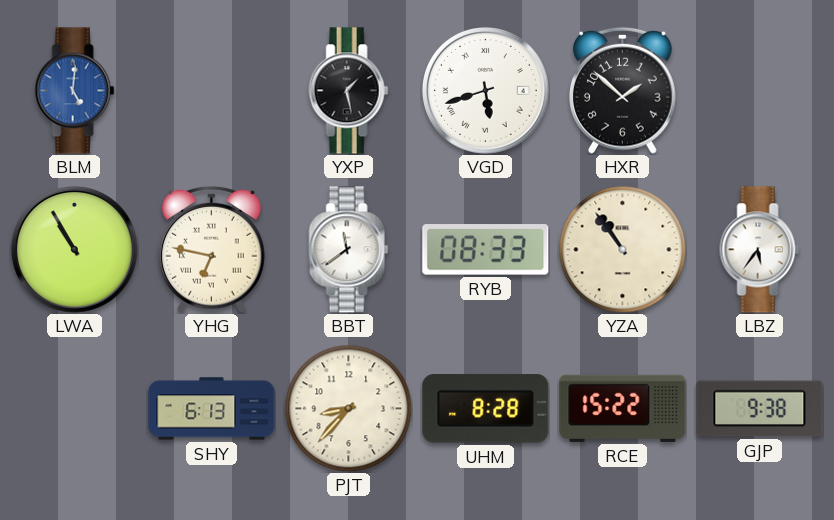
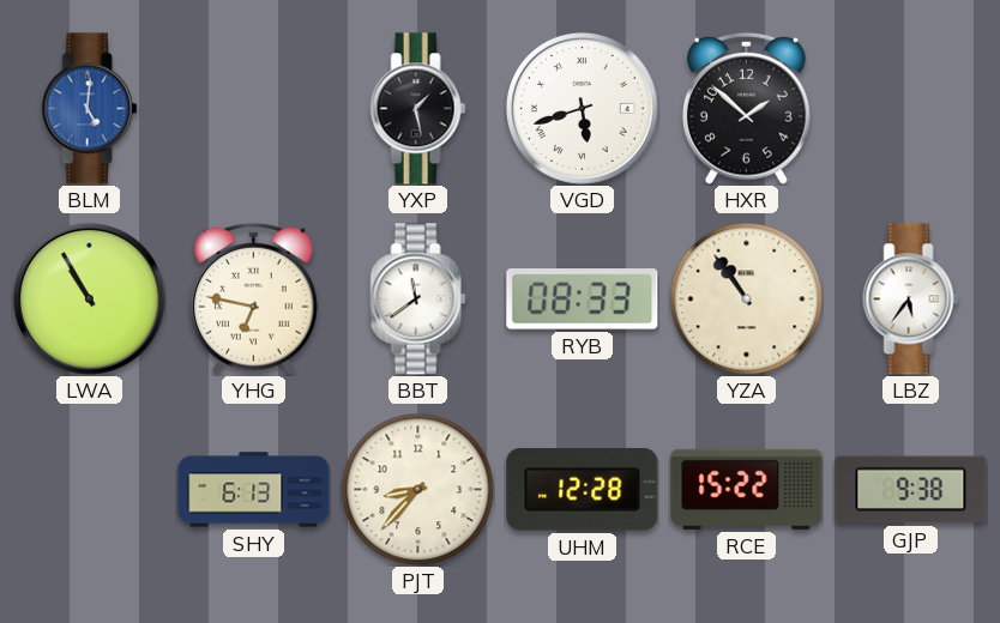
UHM: 8:28 -> 12:28
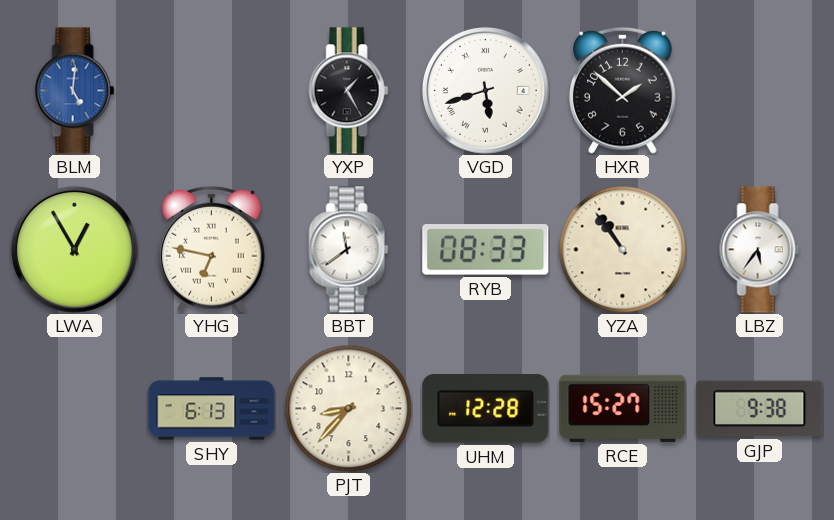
YXP: 1:28 -> 1:25
LWA: 10:55 -> 12:55
RCE: 15:22 -> 15:27
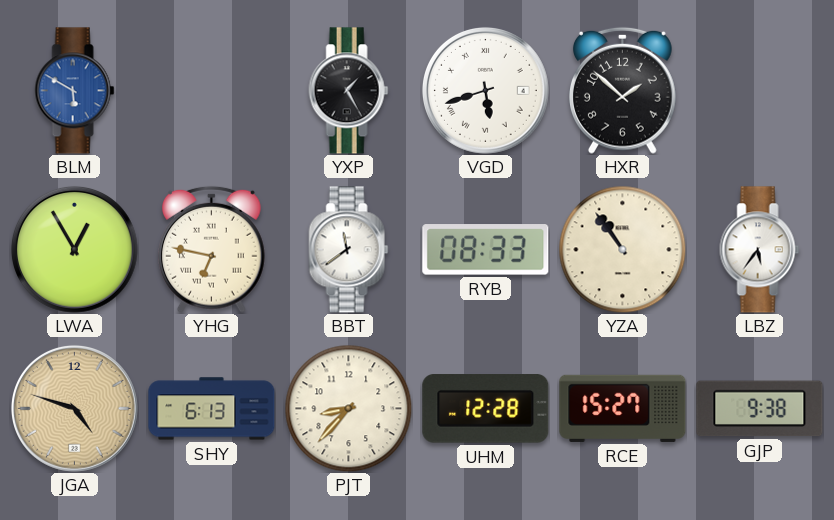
BLM: 5:01 -> 5:50
JGA: none -> 4:48
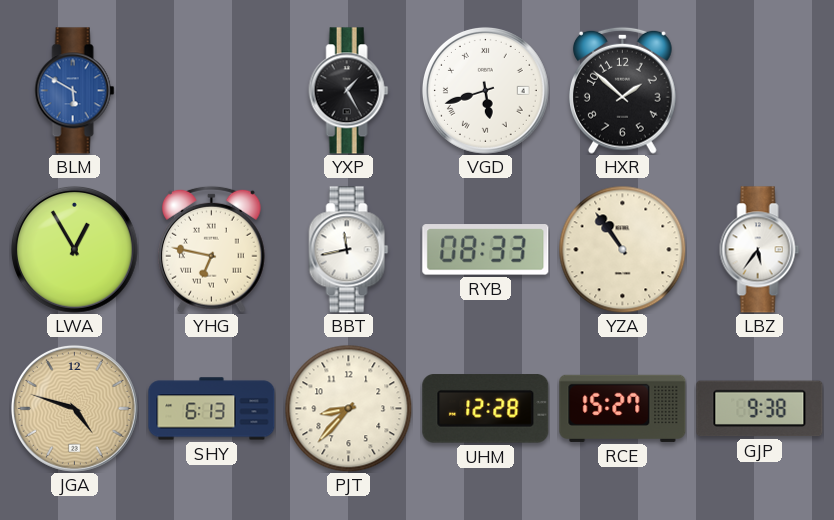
BBT: 11:39 -> 11:43
